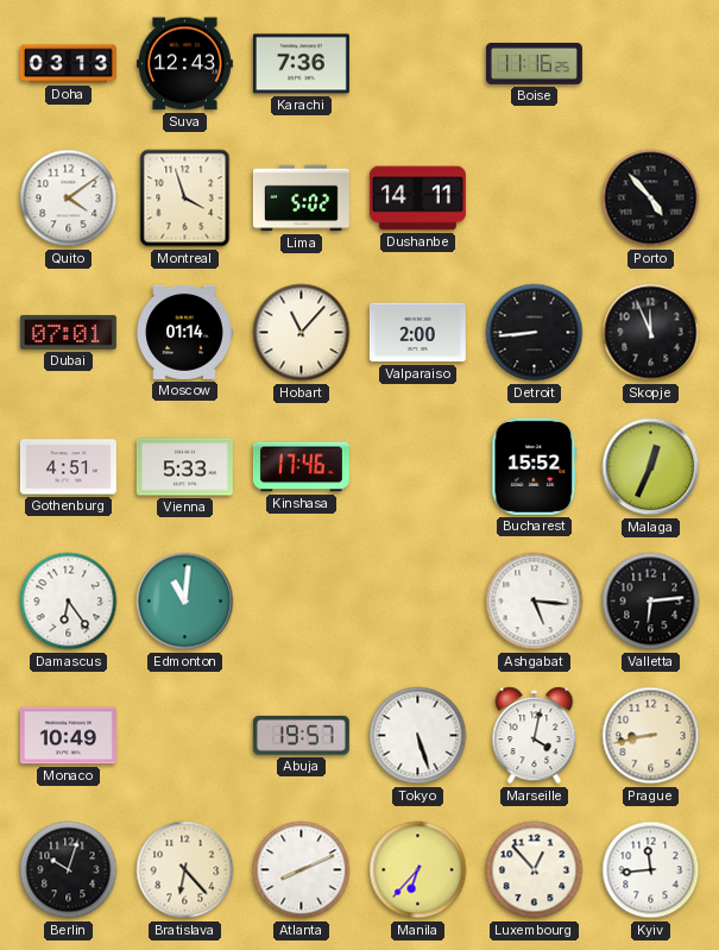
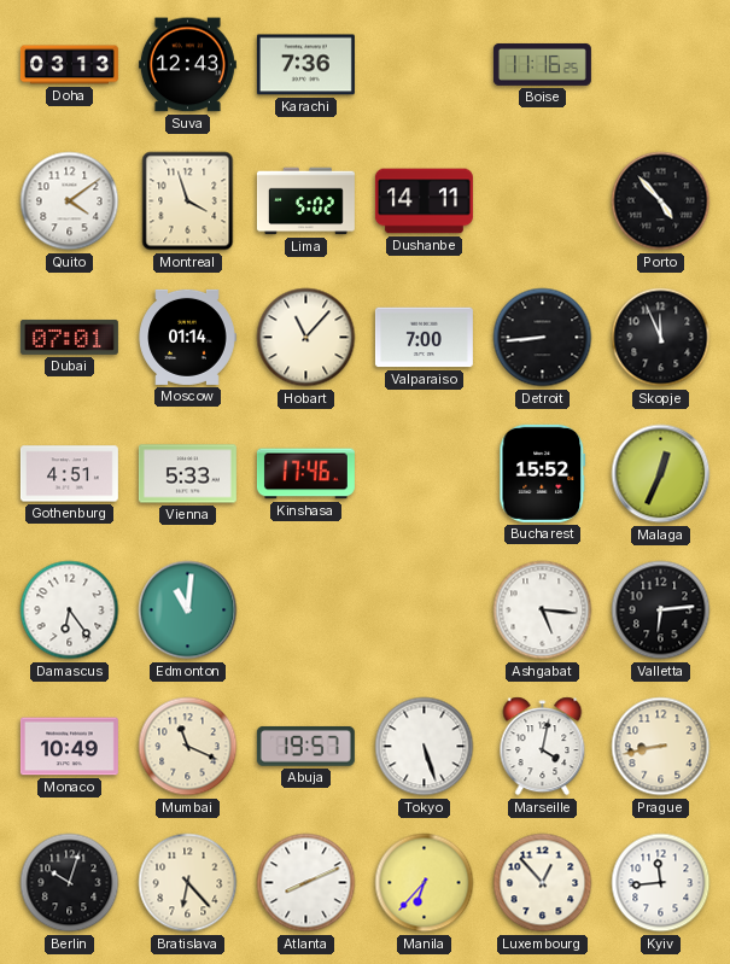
Valparaiso: 2:00 -> 7:00
Mumbai: none -> 11:19
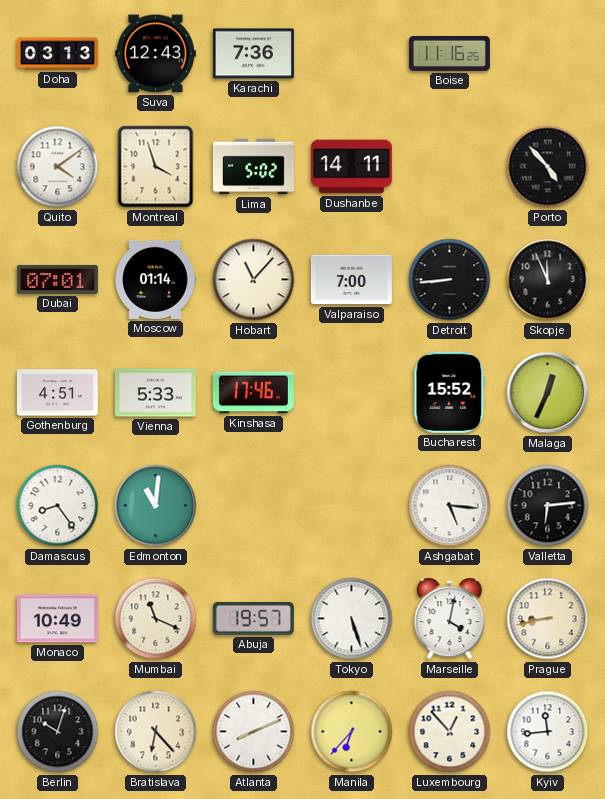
Damascus: 6:24 -> 8:24
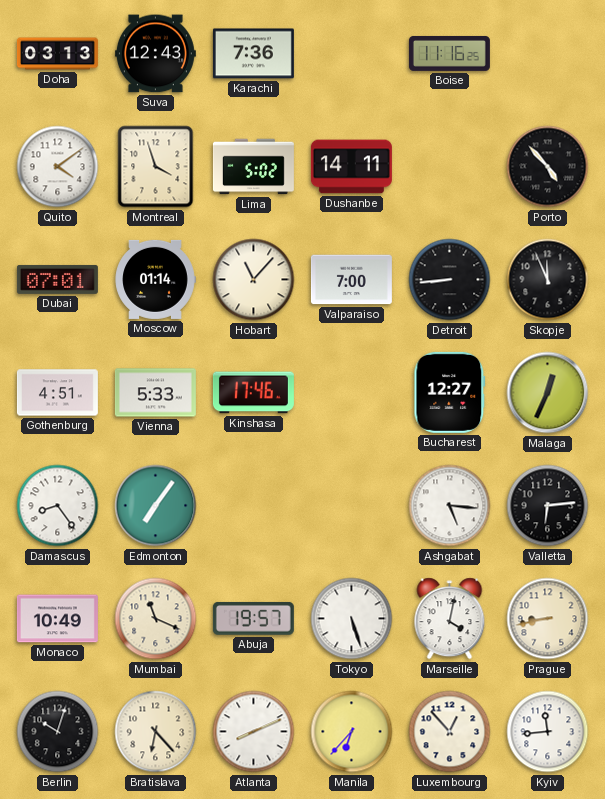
Bucharest: 15:52 -> 12:27
Edmonton: 11:01 -> 7:06
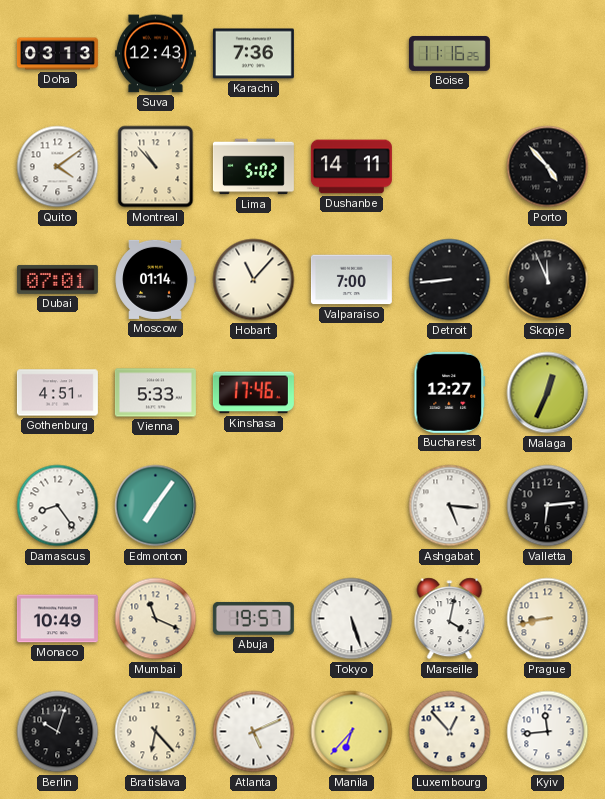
Montreal: 3:57 -> 10:53
Atlanta: 8:11 -> 5:11
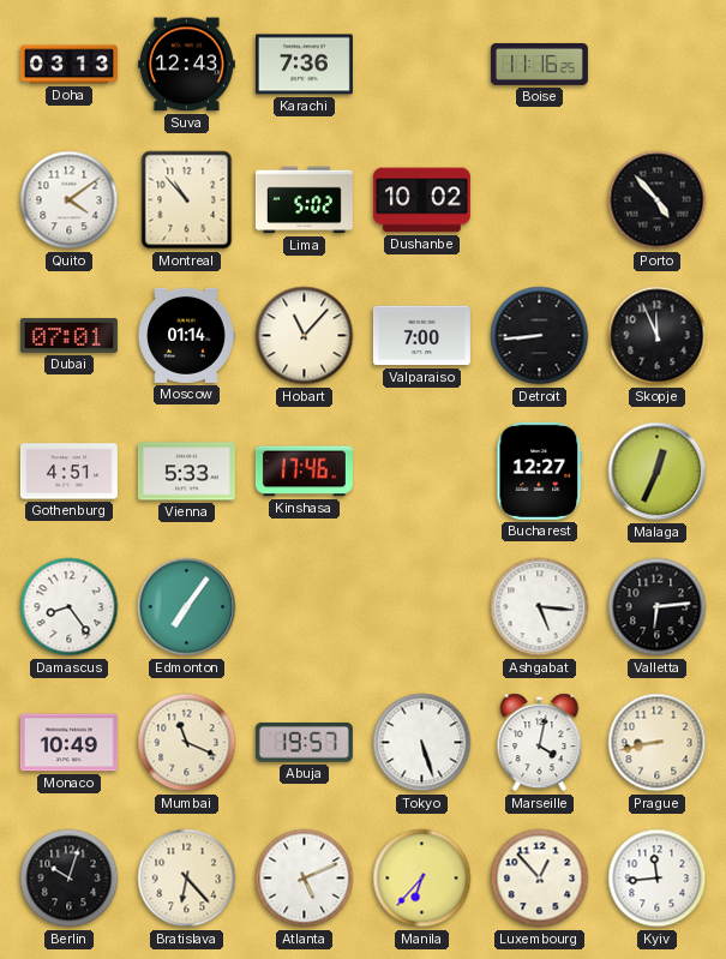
Dushanbe: 14:11 -> 10:02
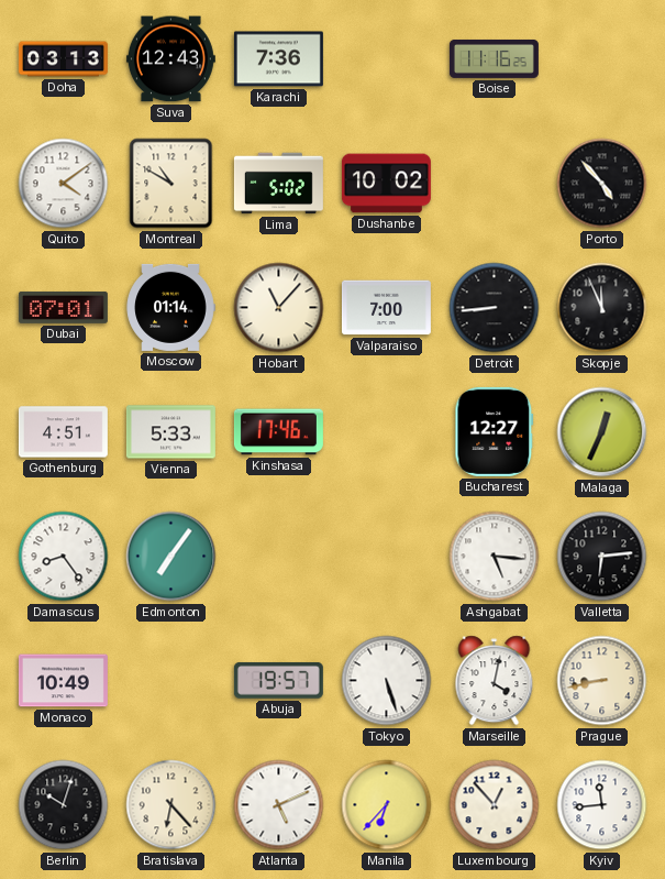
Montreal: 10:53 -> 10:50
Mumbai: 11:19 -> none
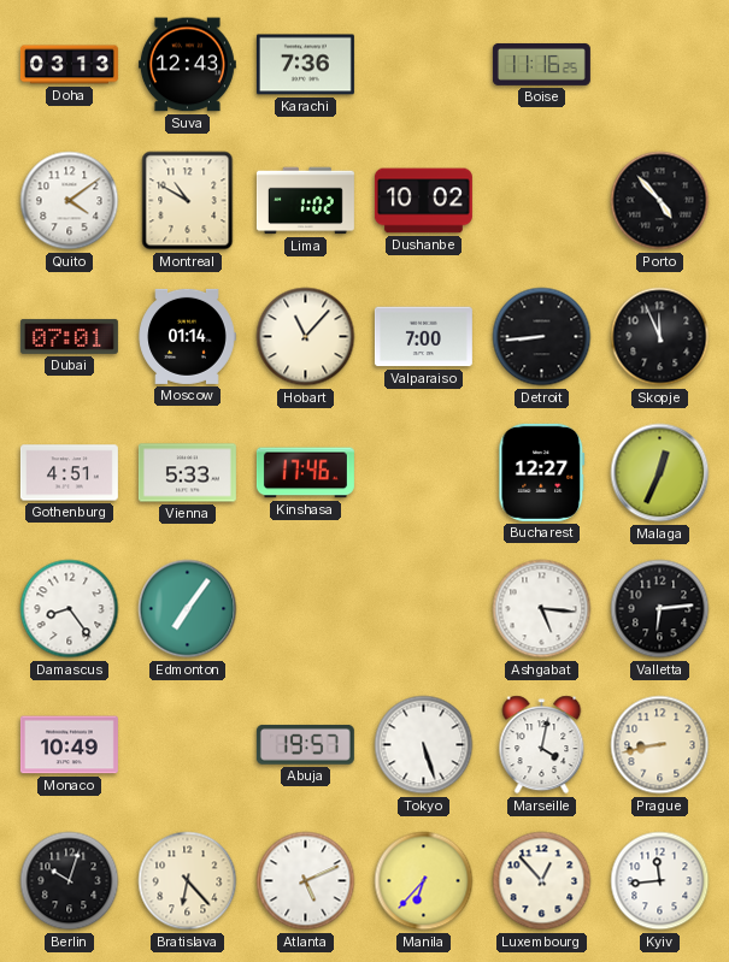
Lima: 5:02 -> 1:02
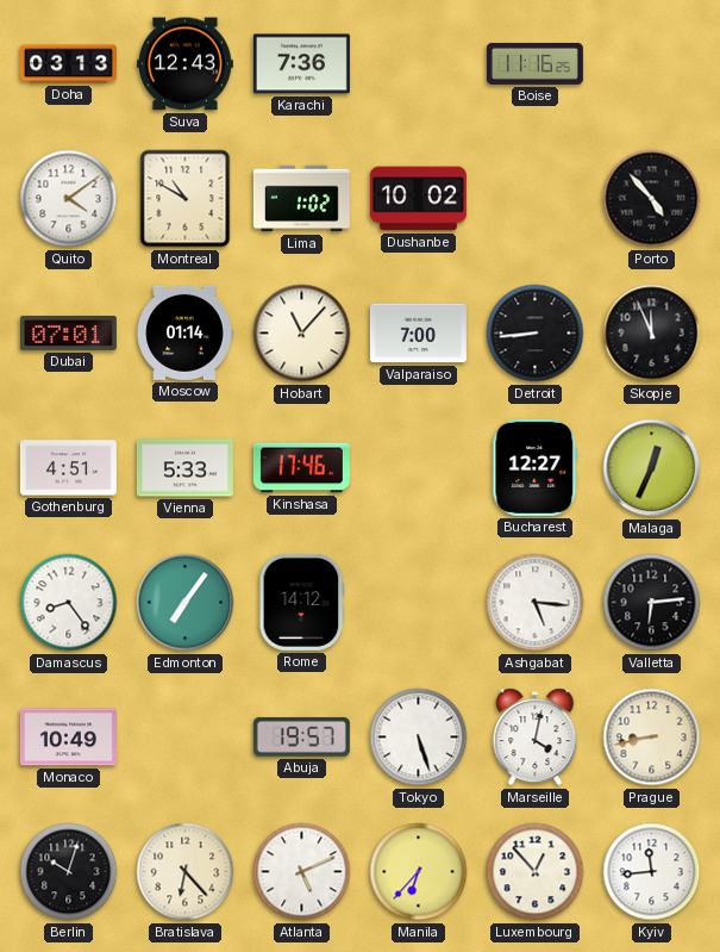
Rome: none -> 14:12
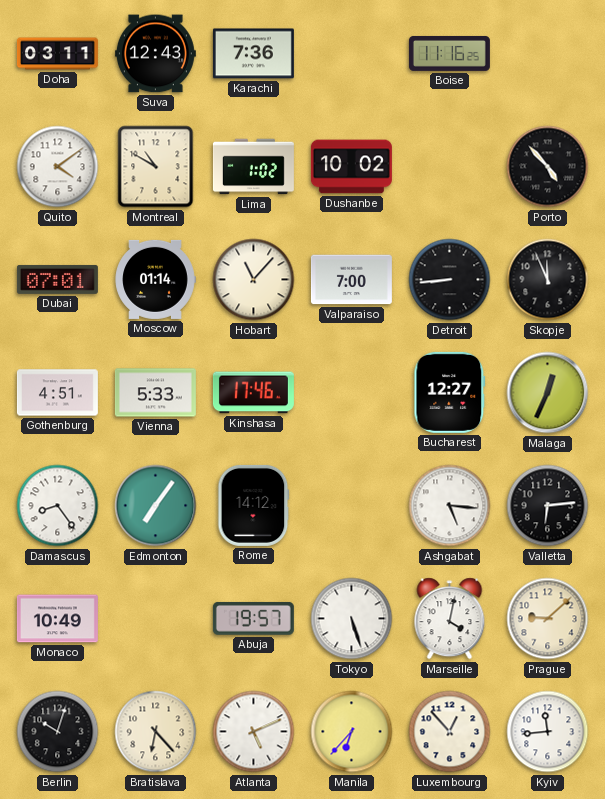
Doha: 03:13 -> 03:11
Prague: 8:43 -> 9:08
